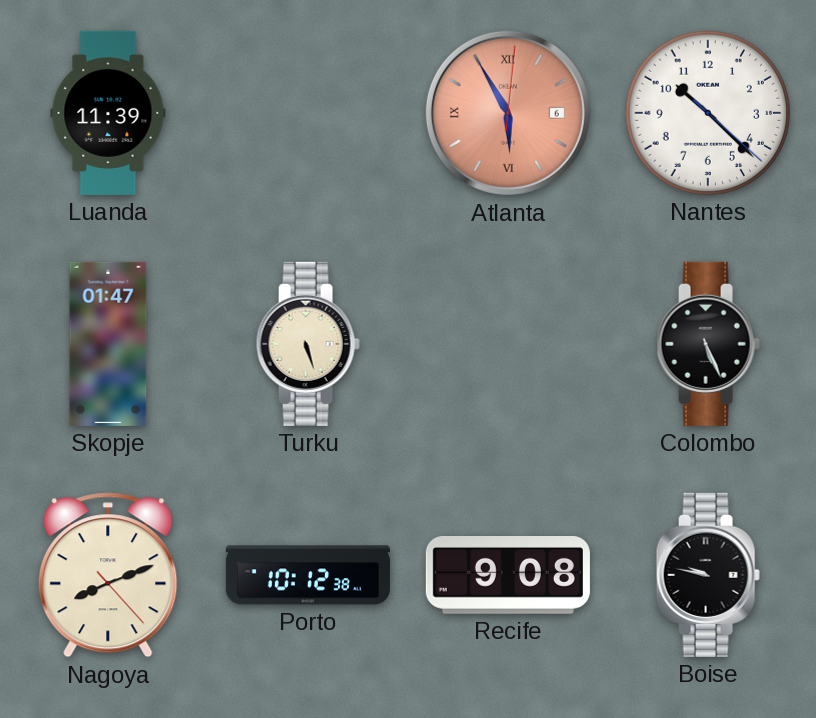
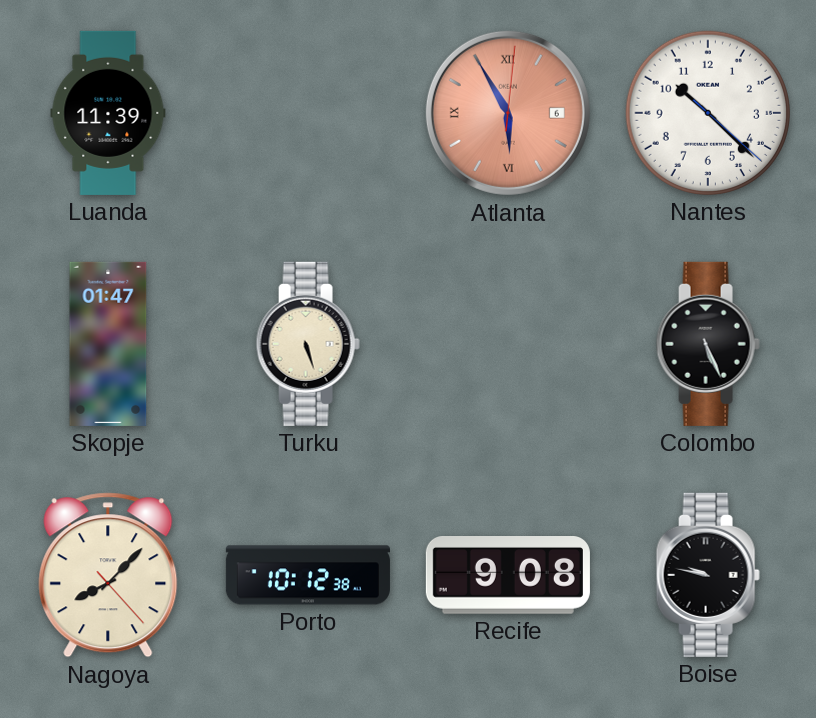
Nagoya: 8:11 -> 8:07
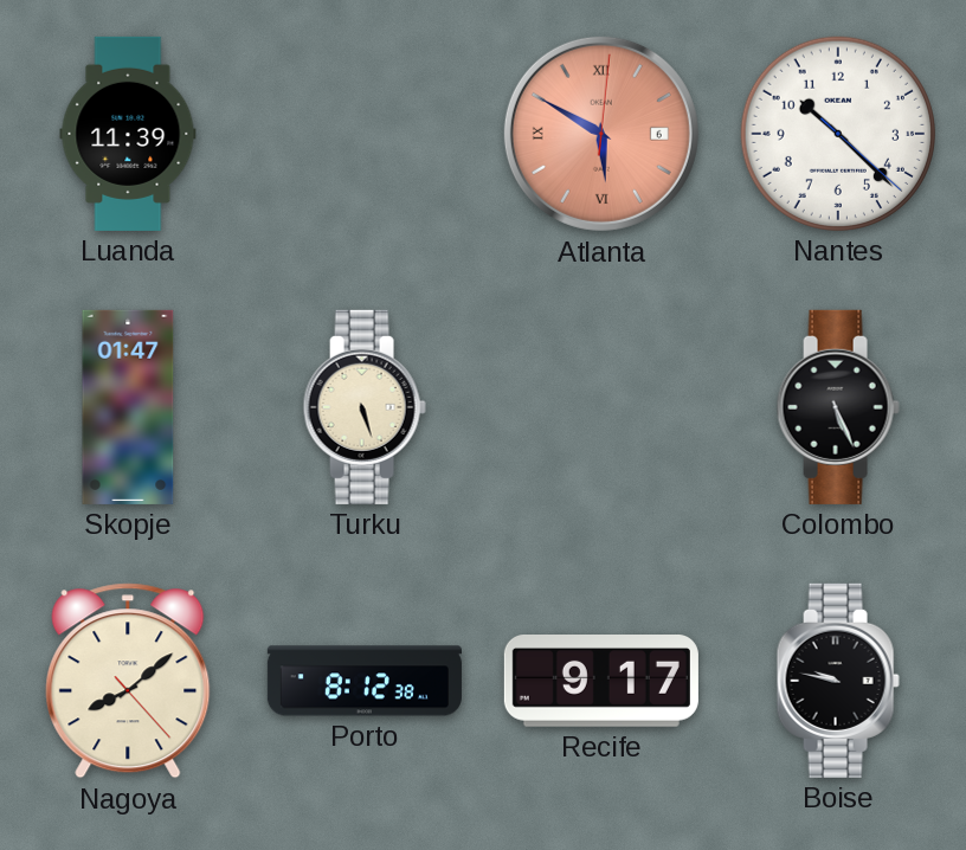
Atlanta: 5:55 -> 5:50
Nagoya: 8:07 -> 8:08
Porto: 10:12 -> 8:12
Recife: 9:08 -> 9:17
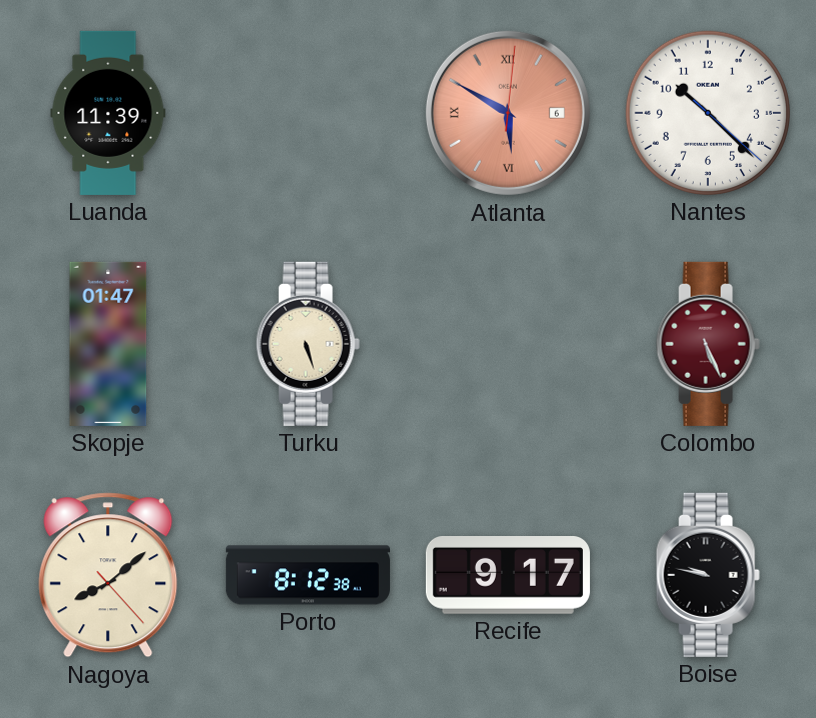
Colombo dial: black -> burgundy
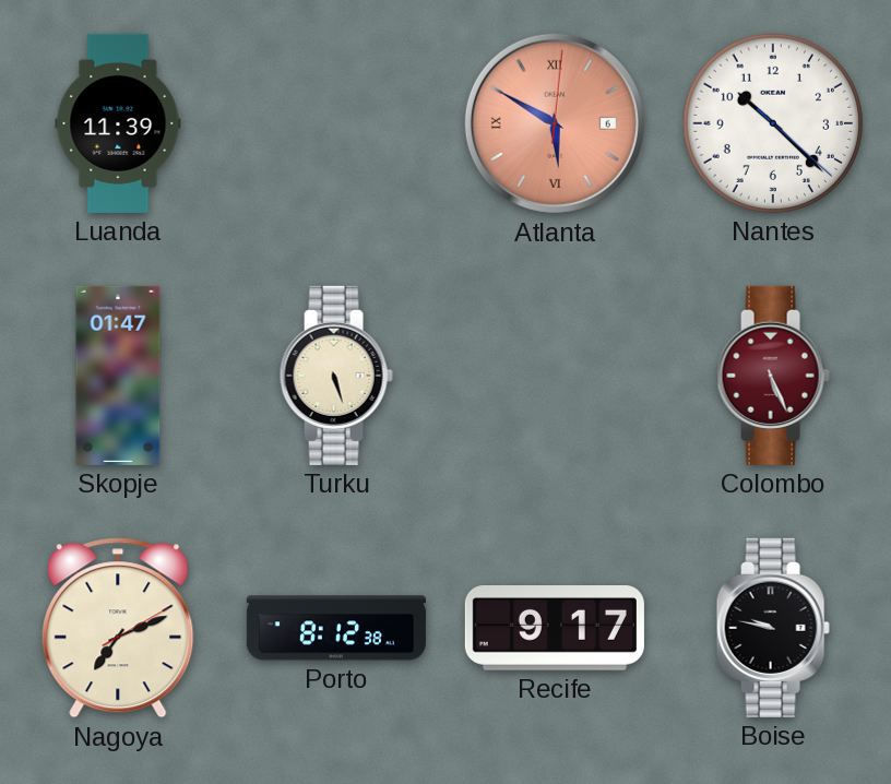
Nagoya: 8:08 -> 7:11
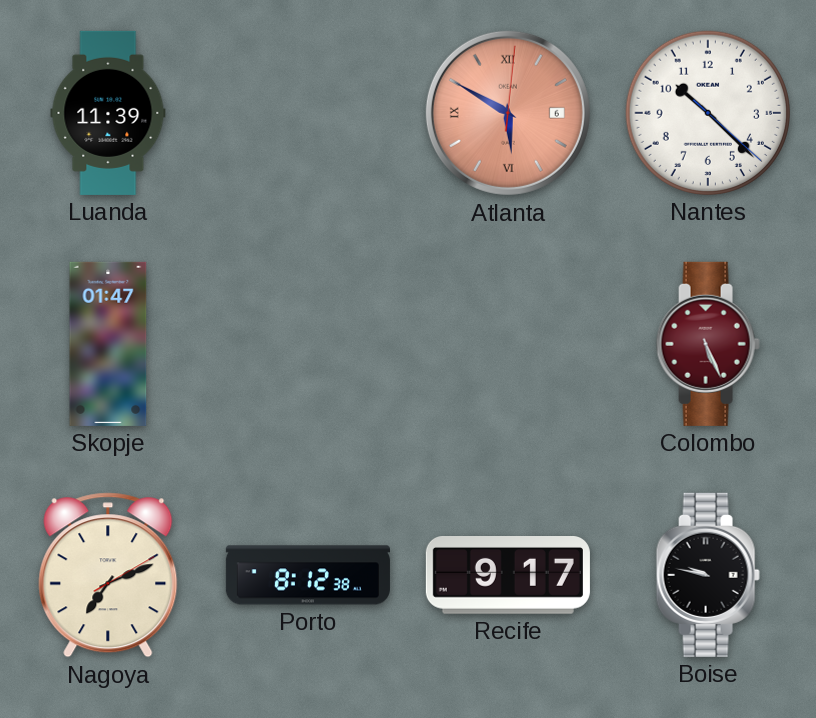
Turku: 5:27 -> none
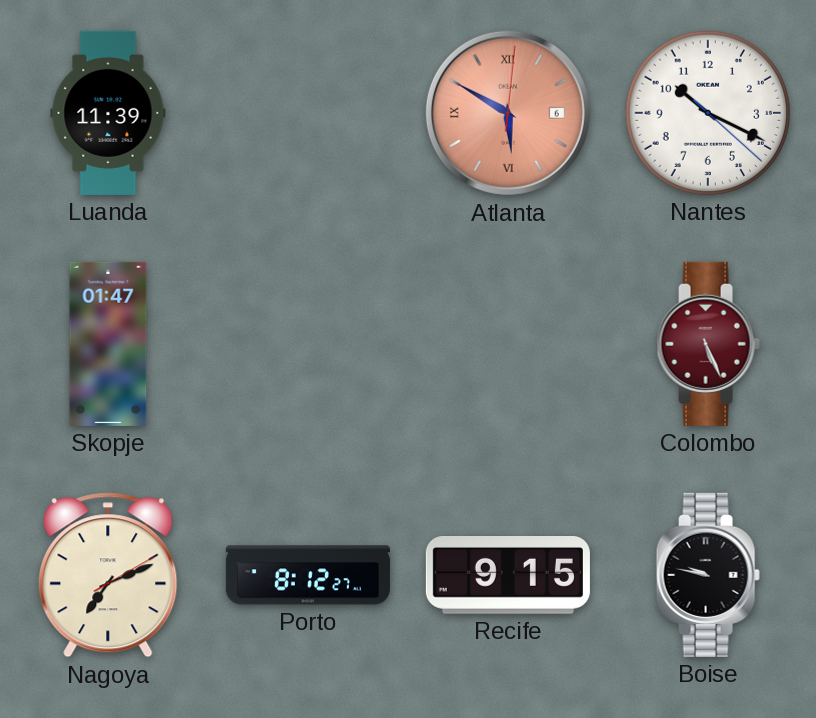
Nantes: 10:22 -> 10:19
Porto: 8:12:38 -> 8:12:27
Recife: 9:17 -> 9:15
